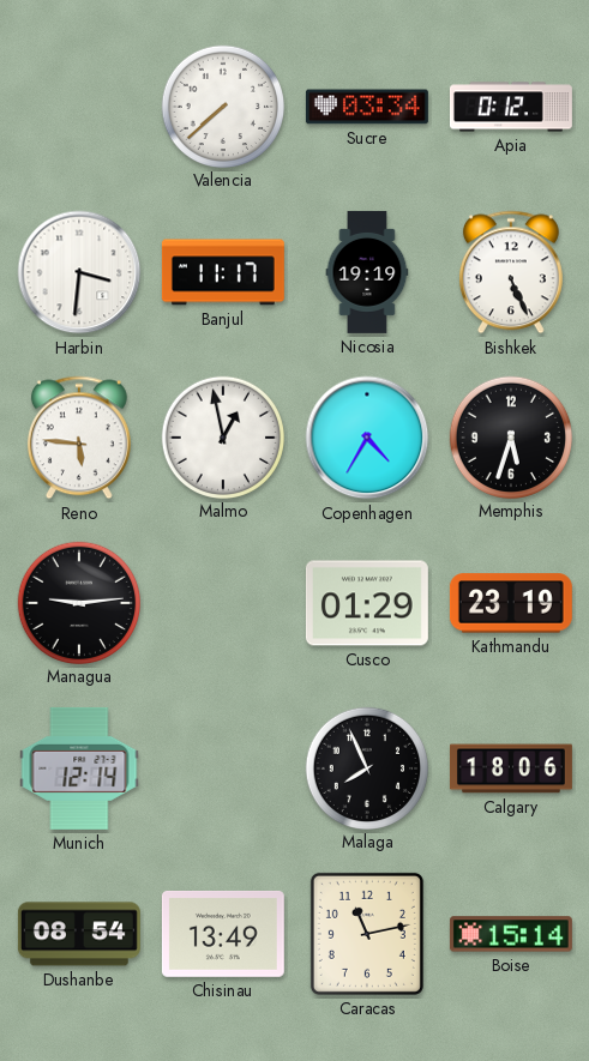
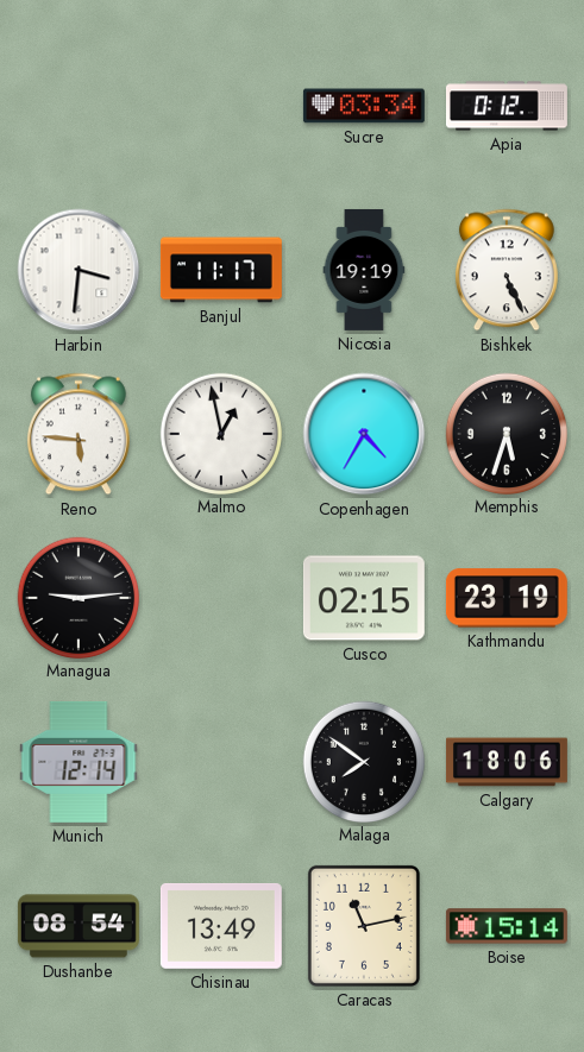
Valencia: 7:38 -> none
Cusco: 01:29 -> 02:15
Malaga: 7:56 -> 7:51
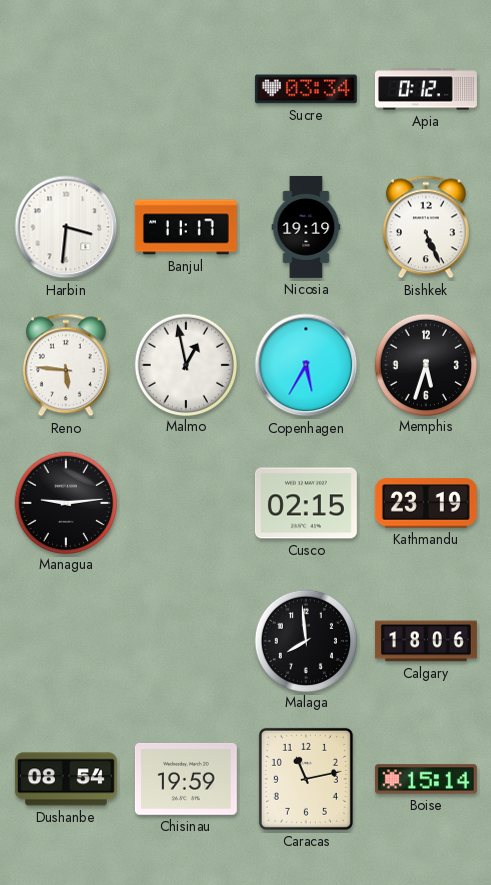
Copenhagen: 4:35 -> 5:35
Munich: 12:14 -> none
Malaga: 7:51 -> 7:59
Chisinau: 13:49 -> 19:59
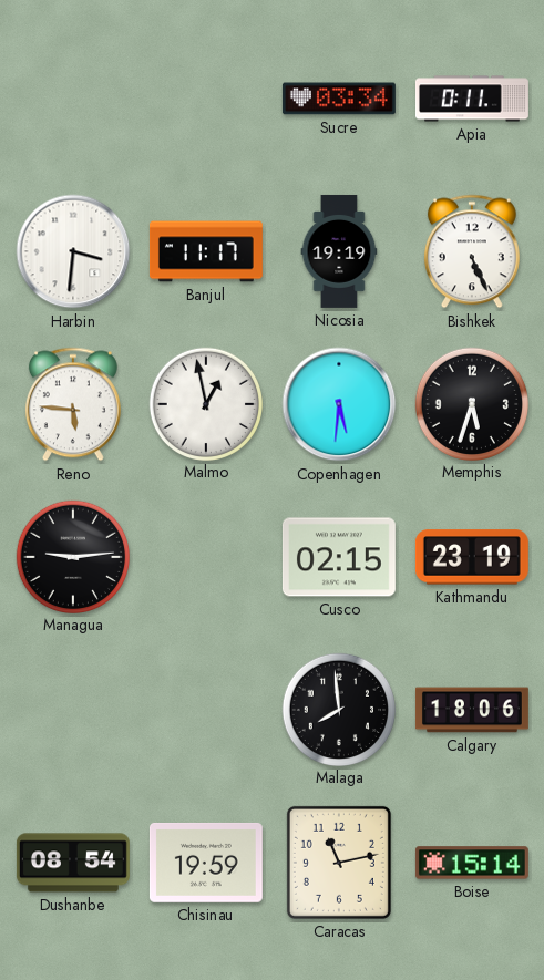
Apia: 0:12 -> 0:11
Copenhagen: 5:35 -> 5:31
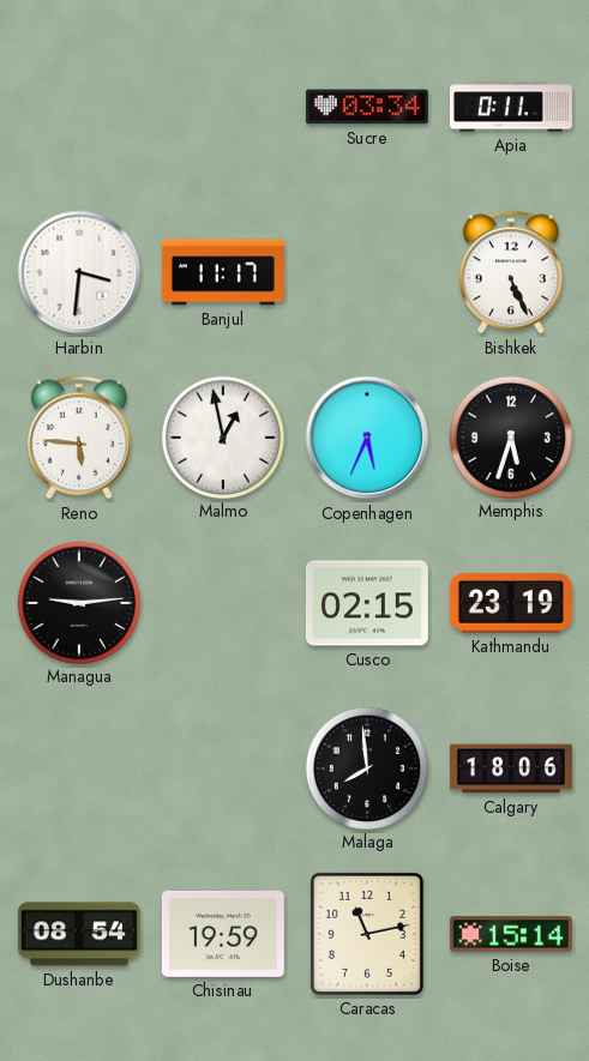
Nicosia: 19:19 -> none
Copenhagen: 5:31 -> 5:34
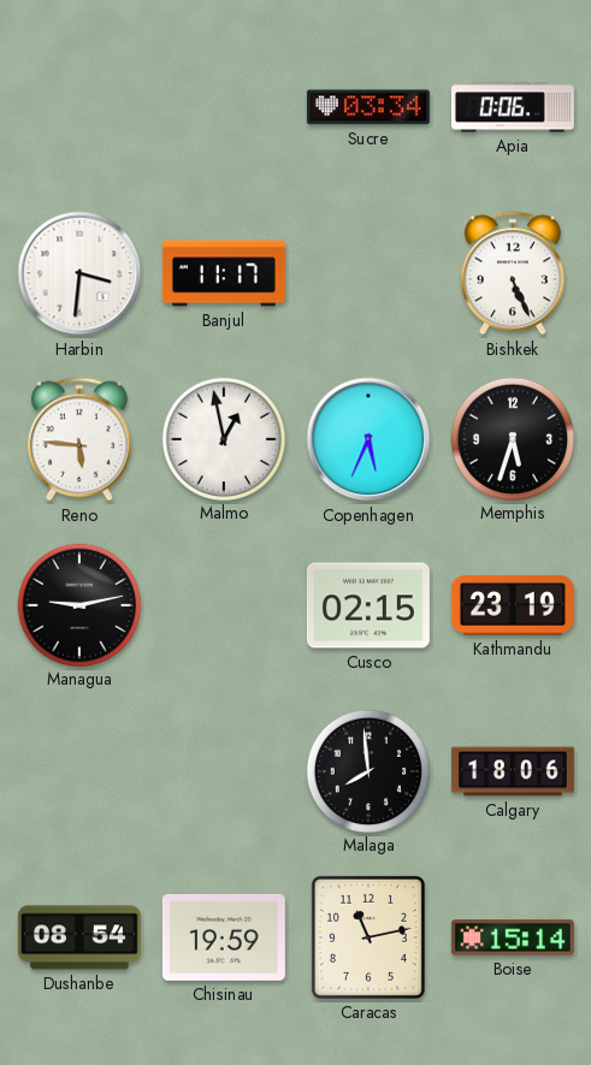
Apia: 0:11 -> 0:06
Managua: 9:14 -> 9:13
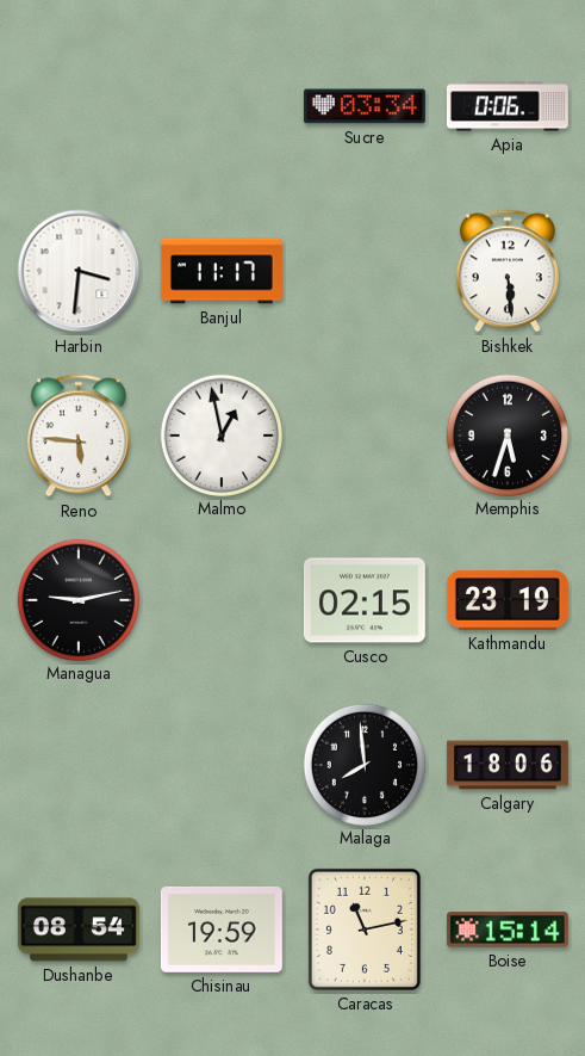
Bishkek: 5:26 -> 5:29
Copenhagen: 5:34 -> none
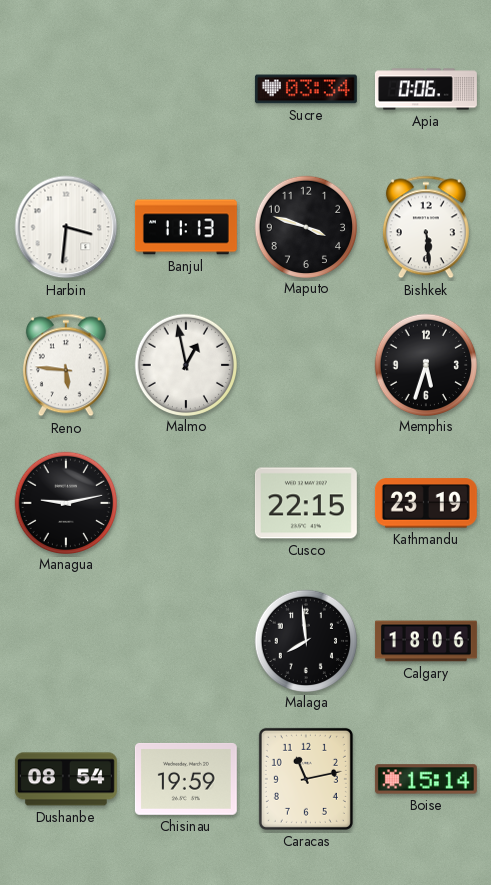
Banjul: 11:17 -> 11:13
Maputo: none -> 3:48
Cusco: 02:15 -> 22:15
